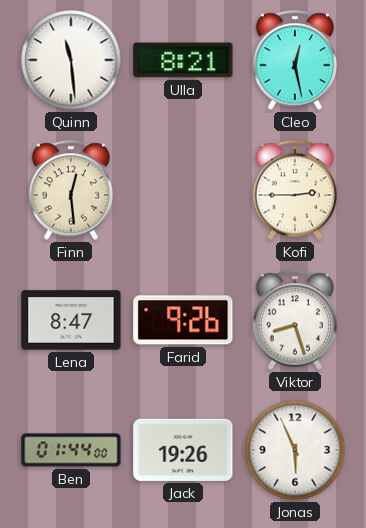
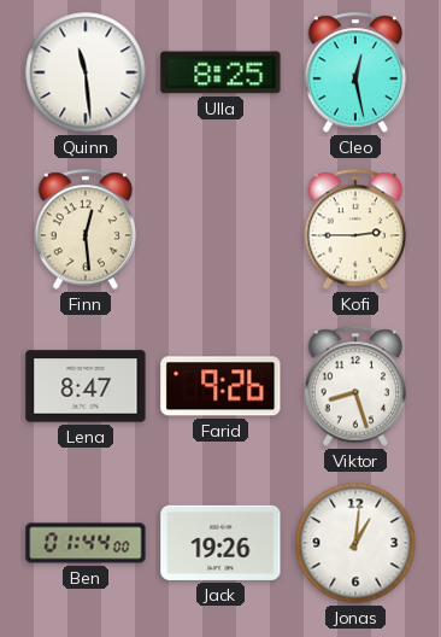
Ulla: 8:21 -> 8:25
Jonas: 5:56 -> 1:01
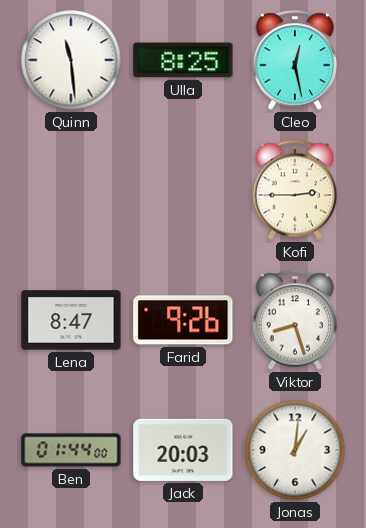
Finn: 12:29 -> none
Jack: 19:26 -> 20:03
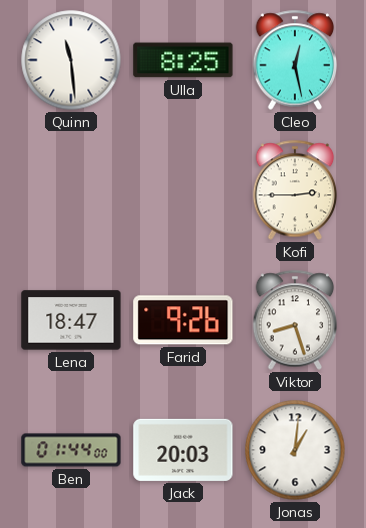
Lena: 8:47 -> 18:47
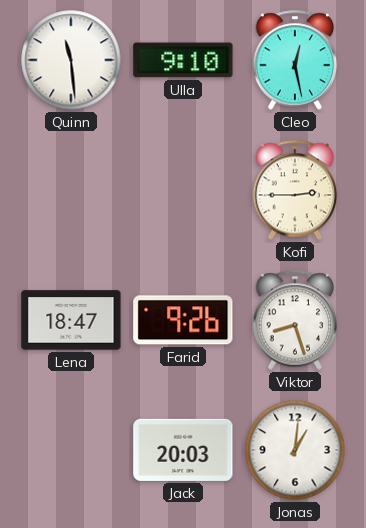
Ulla: 8:25 -> 9:10
Ben: 01:44 -> none
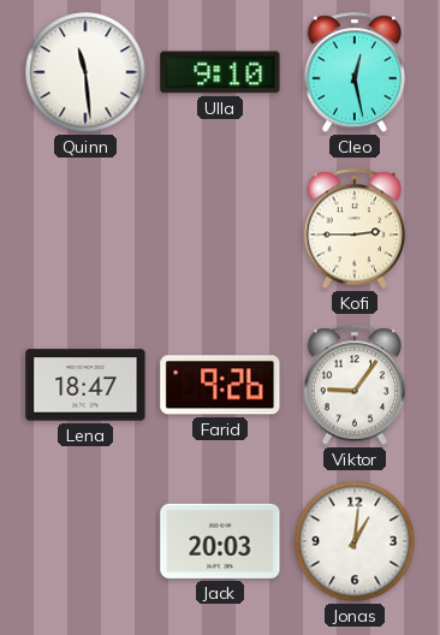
Viktor: 8:27 -> 9:06
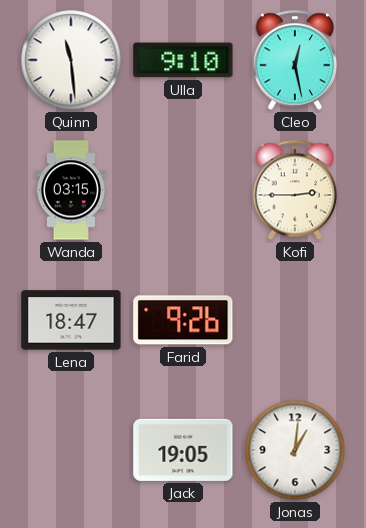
Wanda: none -> 03:15
Viktor: 9:06 -> none
Jack: 20:03 -> 19:05
